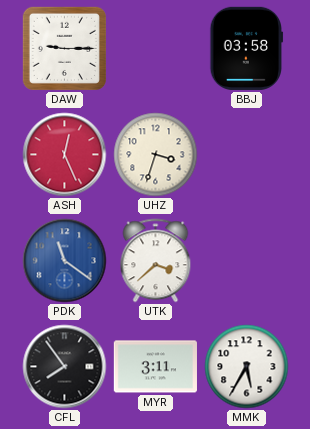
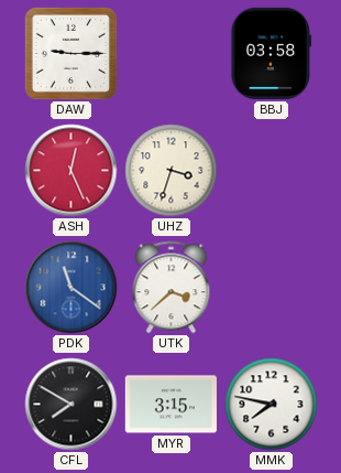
CFL: 7:54 -> 7:50
MYR: 3:11 -> 3:15
MMK: 5:35 -> 7:47
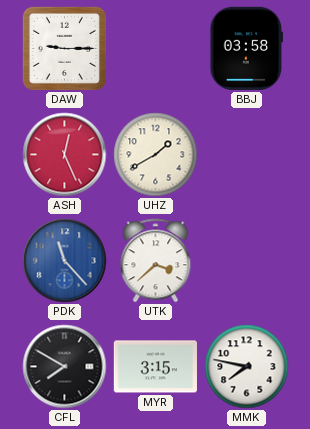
UHZ: 3:33 -> 1:40
PDK: 11:21 -> 11:23
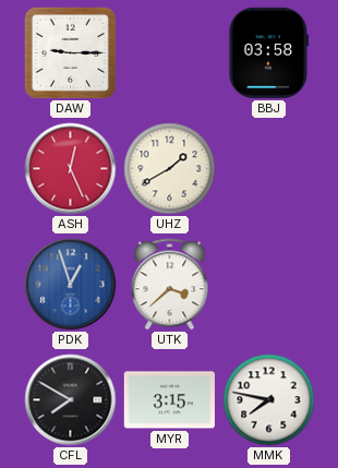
PDK: 11:23 -> 12:57
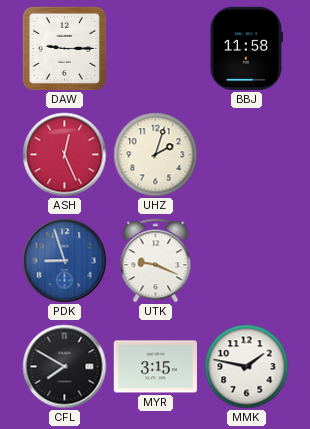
BBJ: 03:58 -> 11:58
UHZ: 1:40 -> 2:03
PDK: 12:57 -> 8:57
UTK: 3:38 -> 9:19
MMK: 7:47 -> 1:47
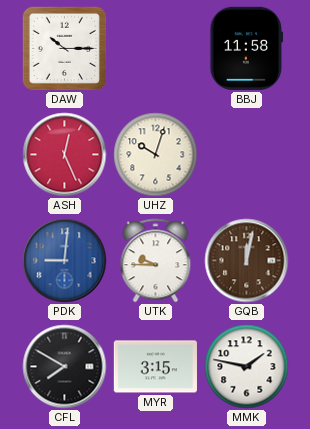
DAW: 9:15 -> 10:15
UHZ: 2:03 -> 10:03
PDK: 8:57 -> 9:01
UTK: 9:19 -> 9:45
GQB: none -> 12:02
